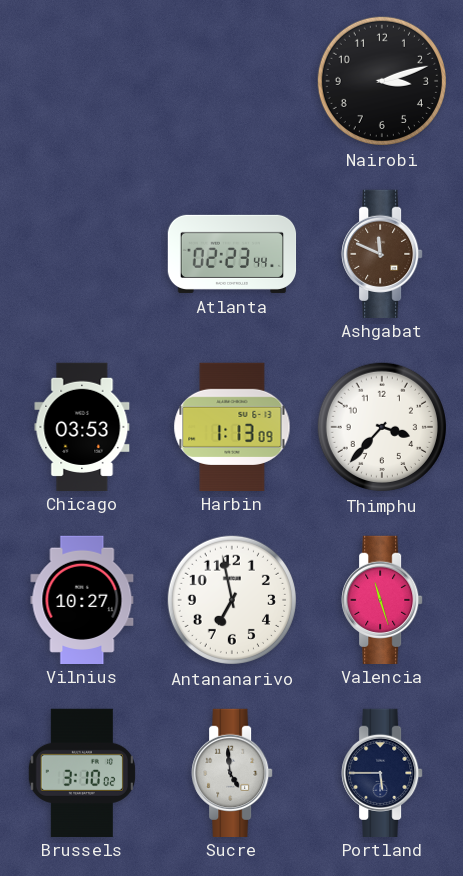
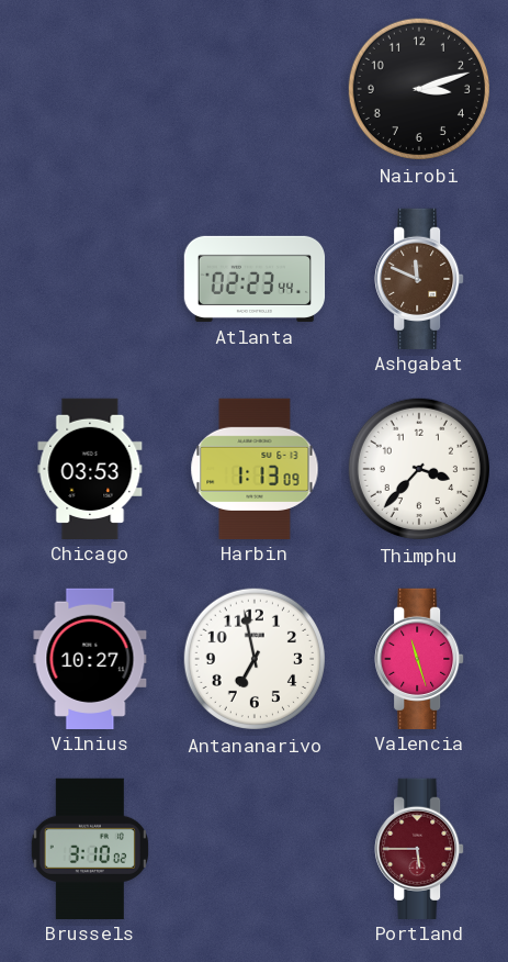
Sucre: 4:59 -> none
Portland dial: navy -> burgundy
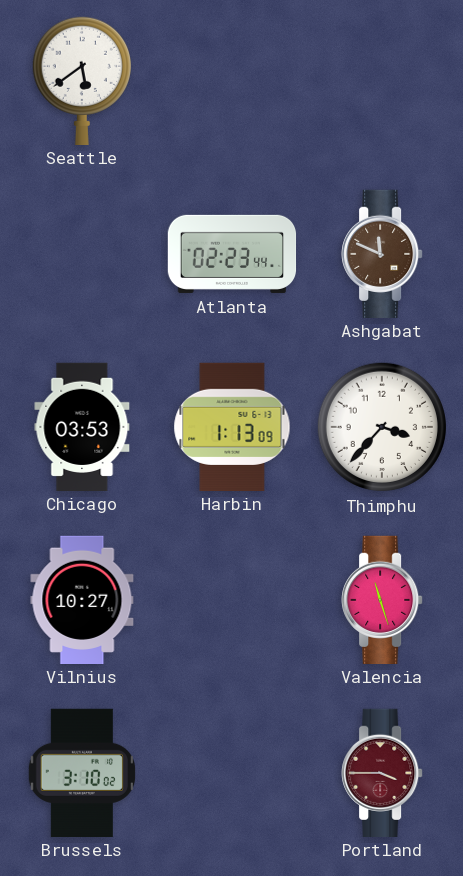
Seattle: none -> 5:39
Nairobi: 3:12 -> none
Antananarivo: 6:58 -> none
Portland: 5:45 -> 3:45
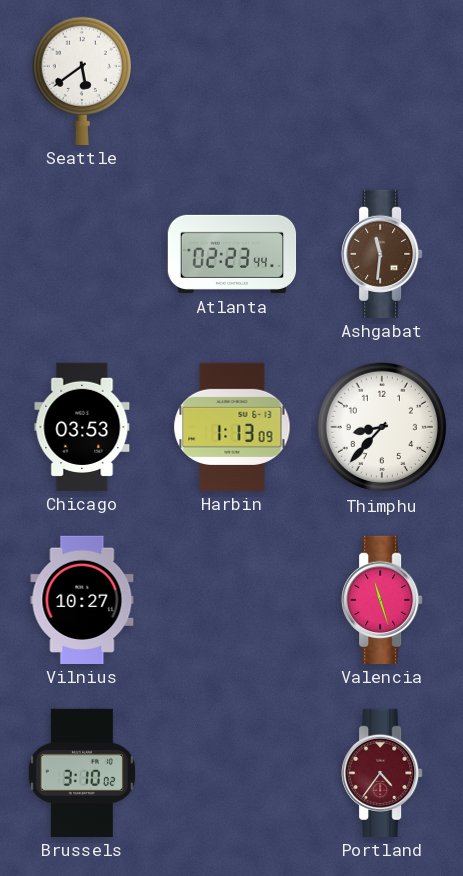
Ashgabat: 11:49 -> 11:31
Thimphu: 3:37 -> 8:37
Portland: 3:45 -> 4:36
